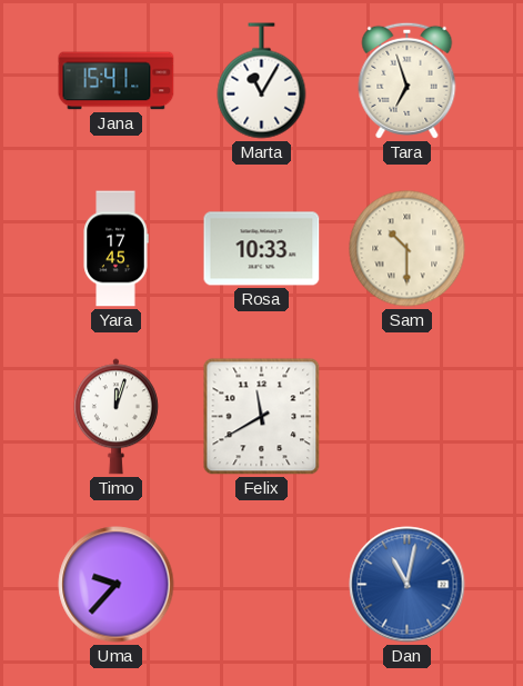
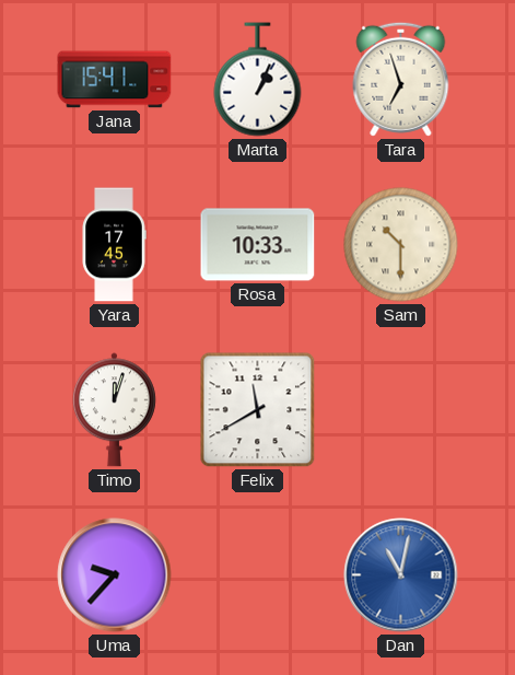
Marta: 11:05 -> 1:04
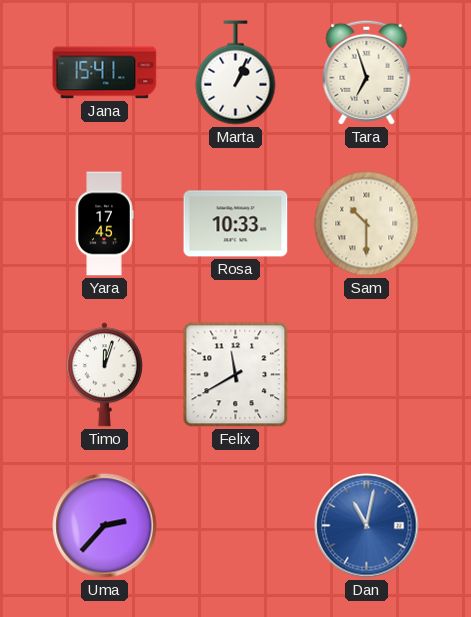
Uma: 9:37 -> 2:37
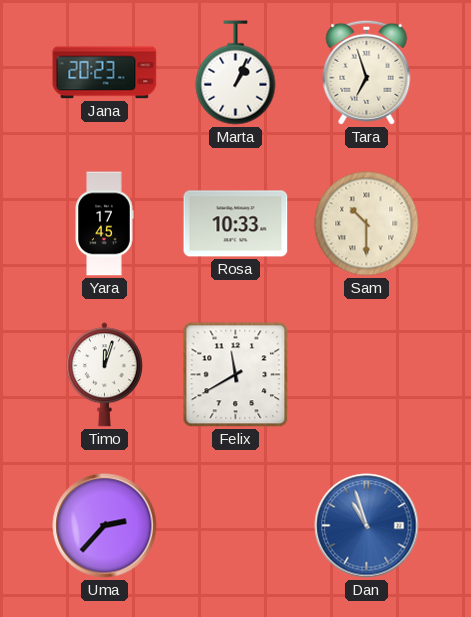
Jana: 15:41 -> 20:23
Dan: 11:02 -> 10:57
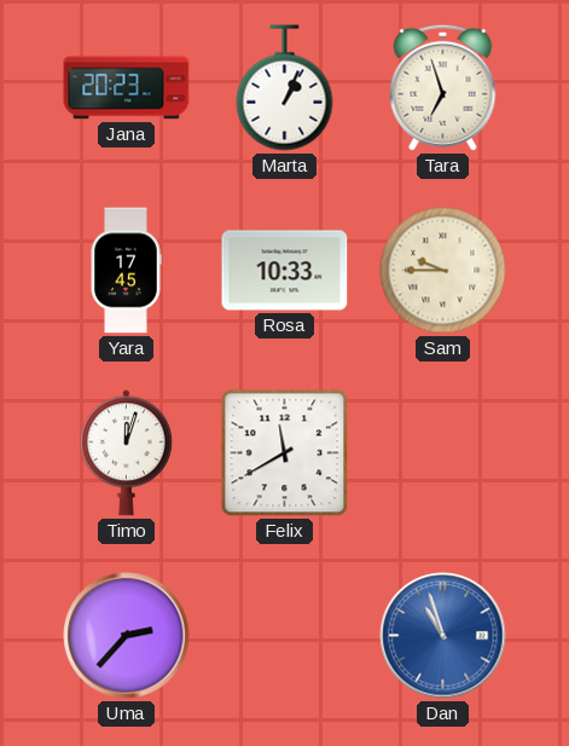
Sam: 10:30 -> 9:45
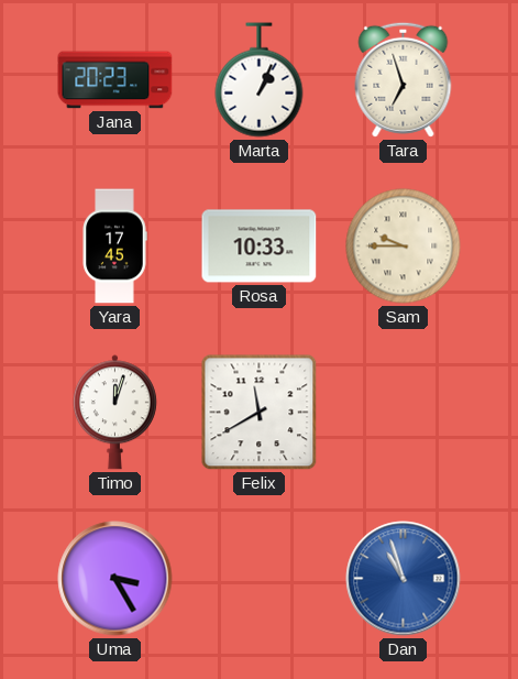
Uma: 2:37 -> 3:25
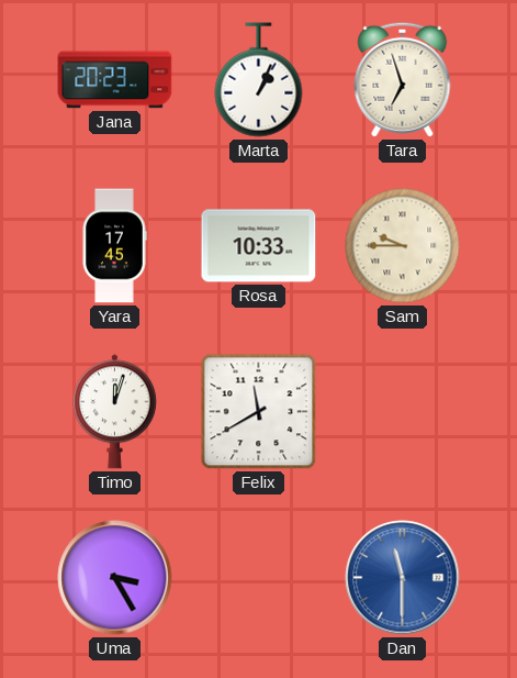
Dan: 10:57 -> 11:30
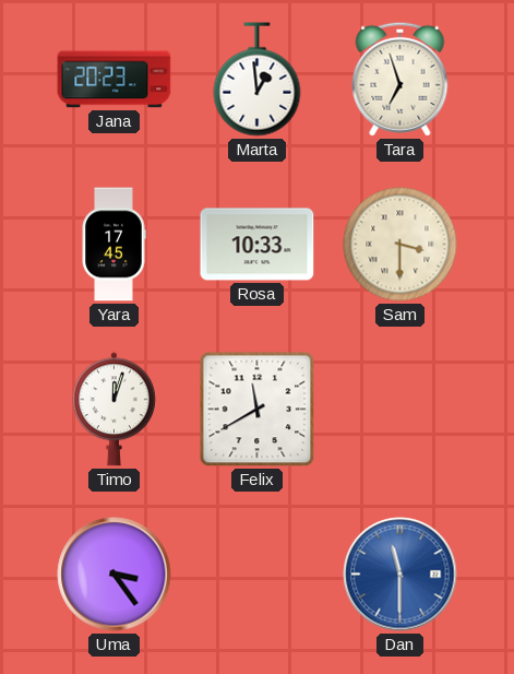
Marta: 1:04 -> 12:59
Sam: 9:45 -> 3:30
Uma: 3:25 -> 3:24
